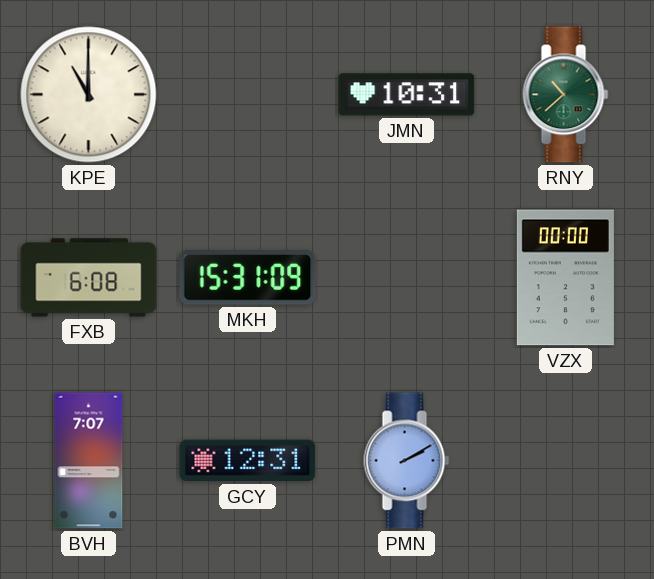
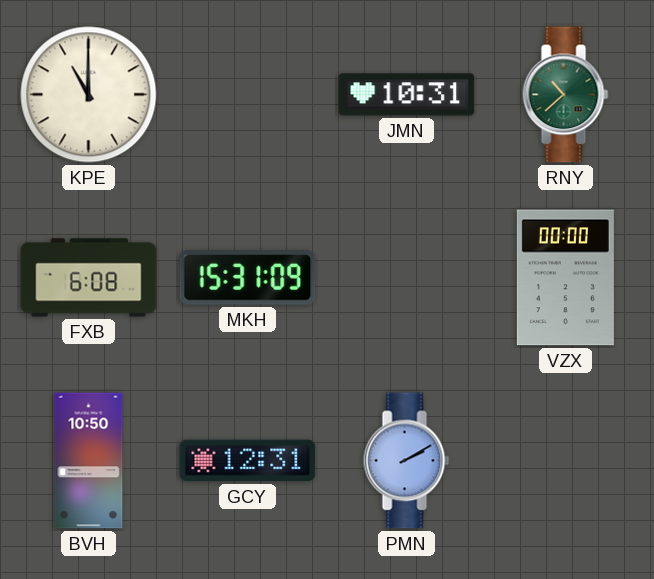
BVH: 7:07 -> 10:50
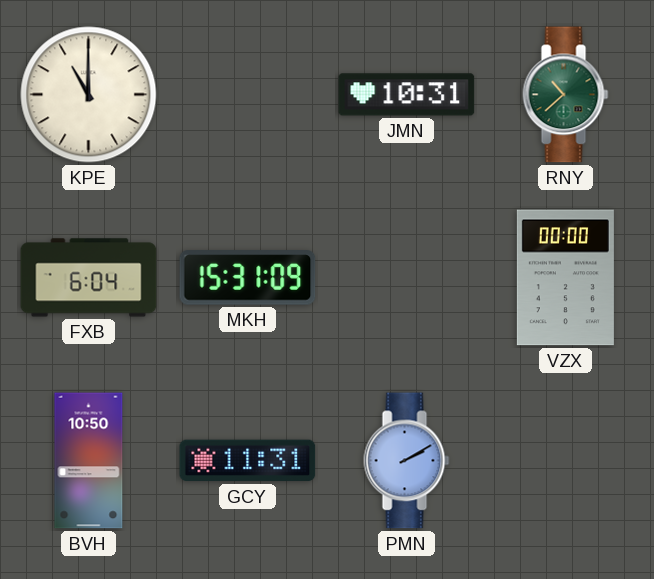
FXB: 6:08 -> 6:04
GCY: 12:31 -> 11:31
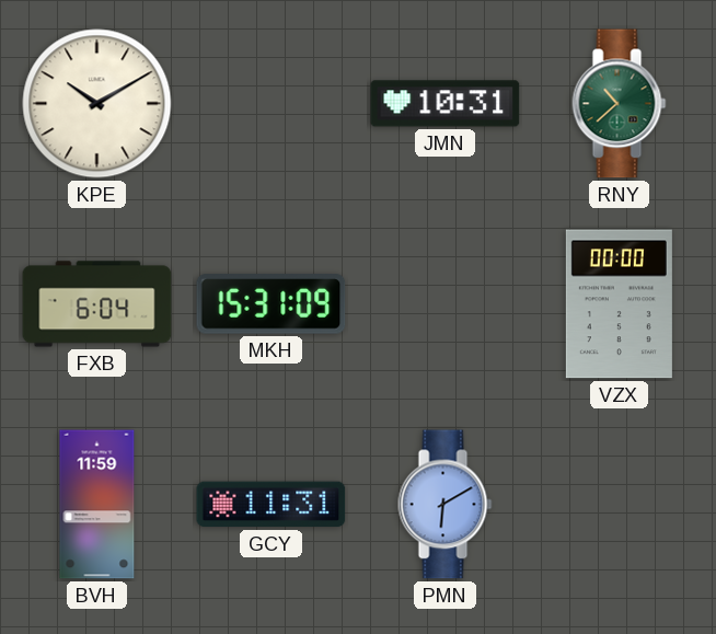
KPE: 11:00 -> 10:10
BVH: 10:50 -> 11:59
PMN: 2:10 -> 6:10
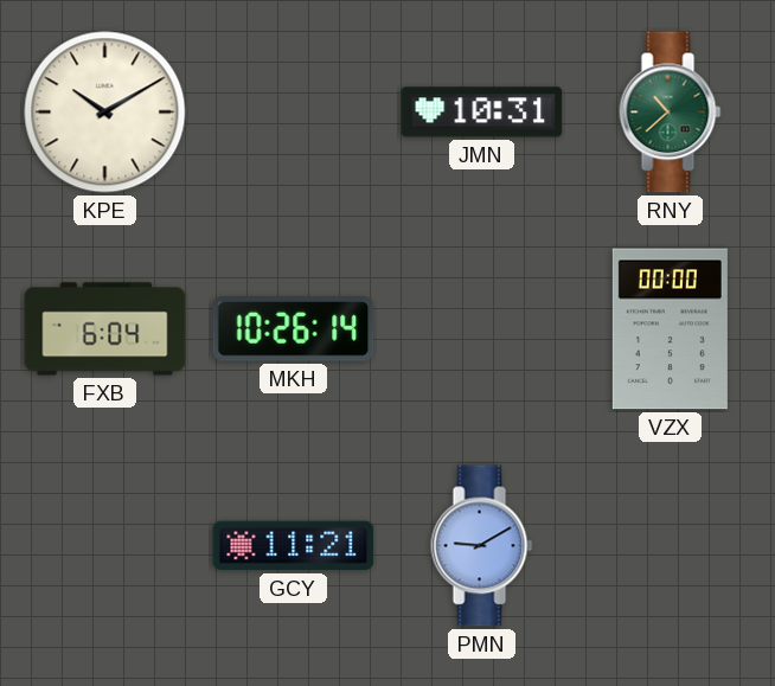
MKH: 15:31 -> 10:26
BVH: 11:59 -> none
GCY: 11:31 -> 11:21
PMN: 6:10 -> 9:10
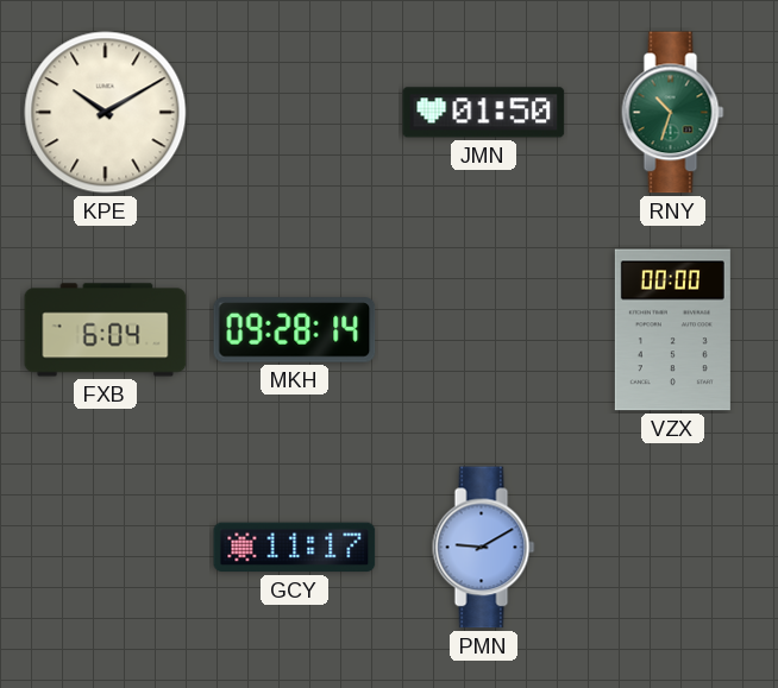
JMN: 10:31 -> 01:50
RNY: 10:38 -> 10:33
MKH: 10:26 -> 09:28
GCY: 11:21 -> 11:17
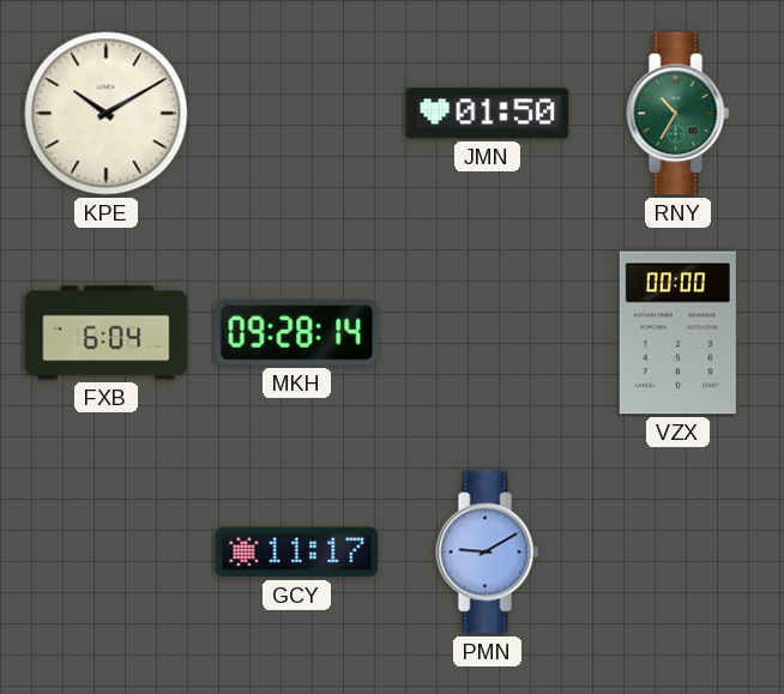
RNY: 10:33 -> 10:35
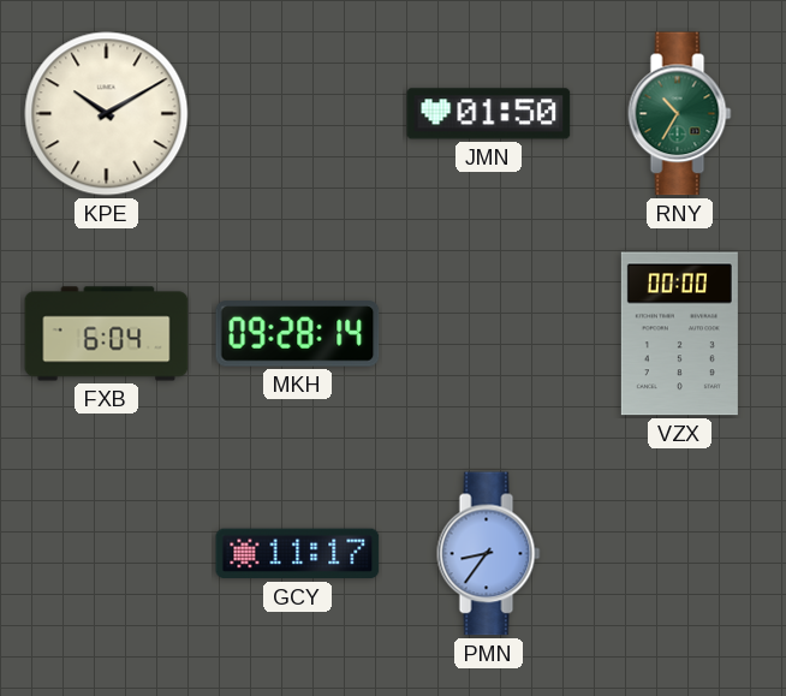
PMN: 9:10 -> 8:36
